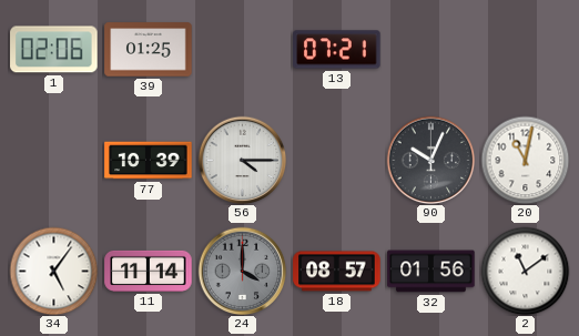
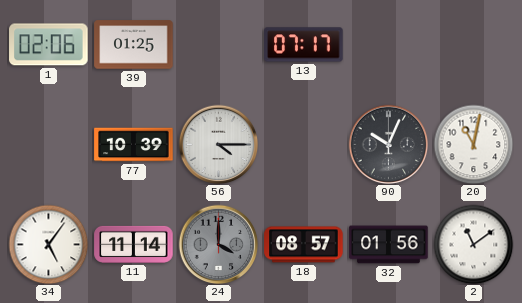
13: 07:21 -> 07:17
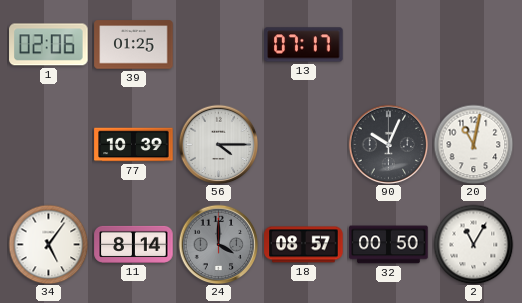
11: 11:14 -> 8:14
32: 01:56 -> 00:50
2: 11:09 -> 11:05
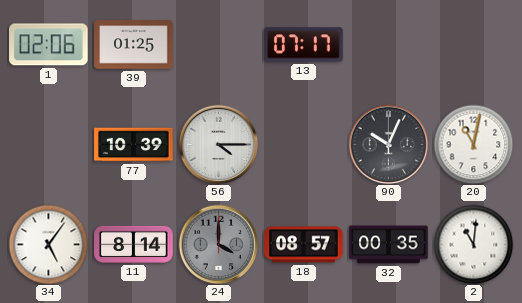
32: 00:50 -> 00:35
2: 11:05 -> 11:01
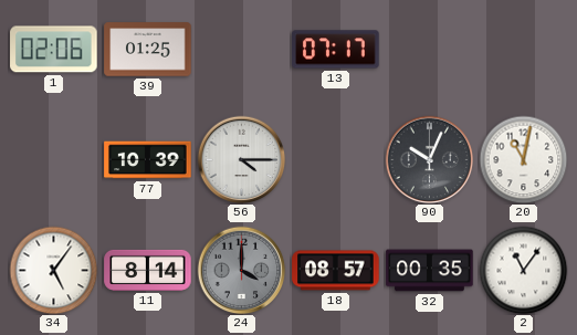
2: 11:01 -> 11:06
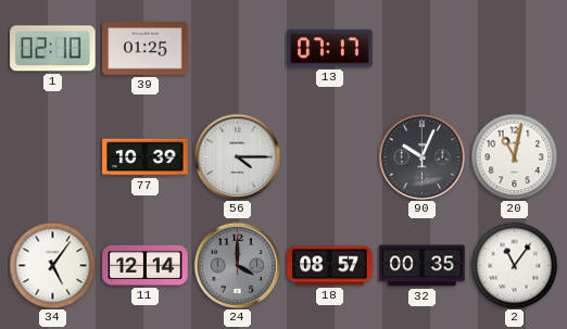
1: 02:06 -> 02:10
11: 8:14 -> 12:14
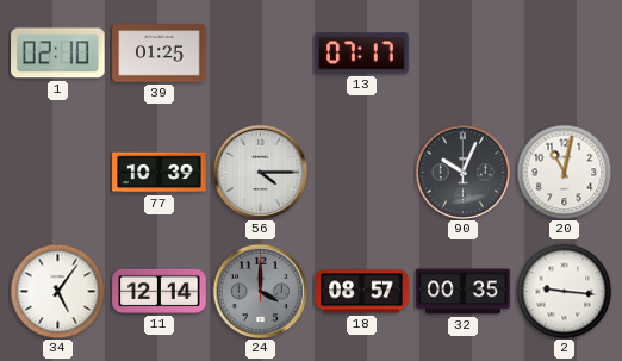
2: 11:06 -> 9:16
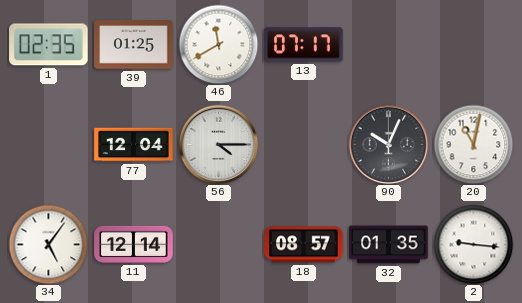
1: 02:10 -> 02:35
46: none -> 11:40
77: 10:39 -> 12:04
24: 4:00 -> none
32: 00:35 -> 01:35
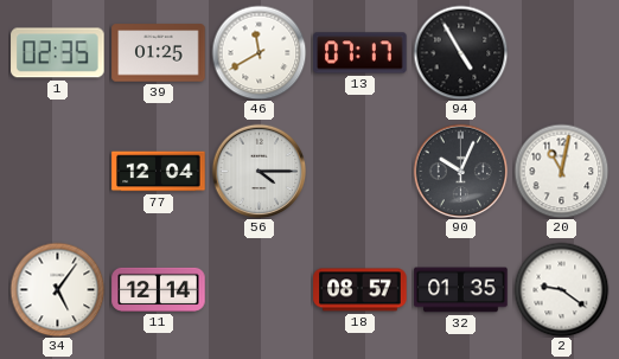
94: none -> 4:55
2: 9:16 -> 9:21
